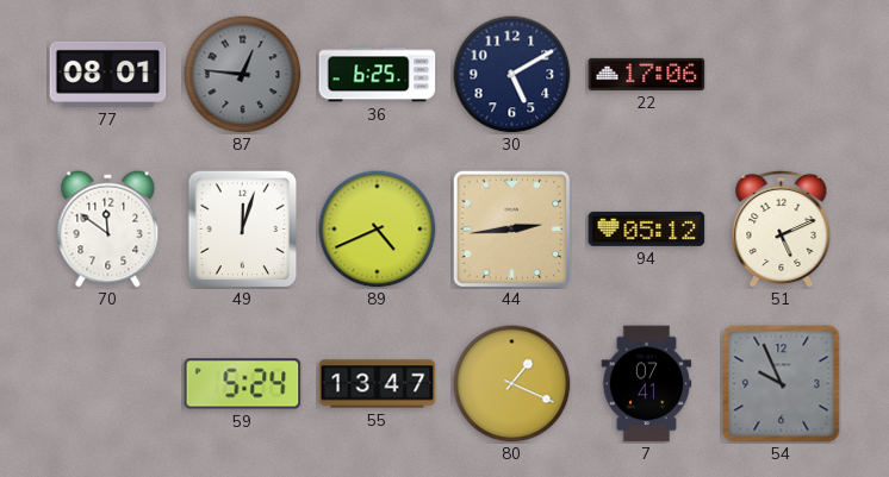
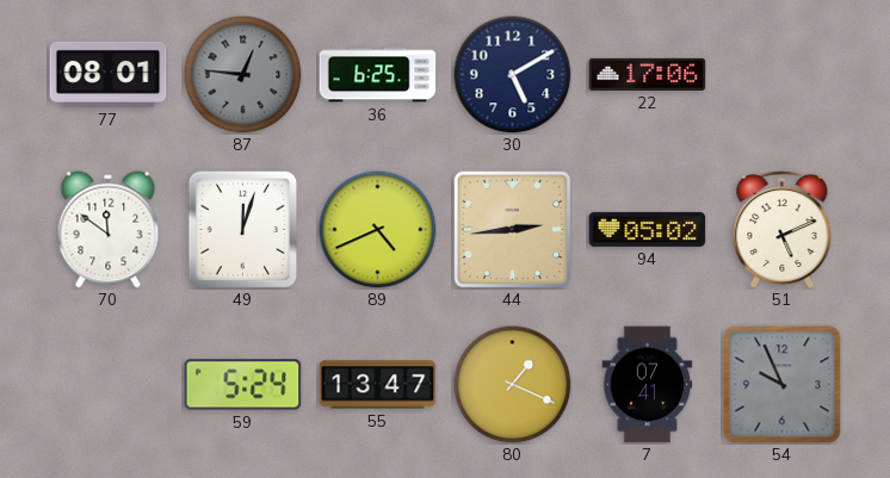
94: 05:12 -> 05:02
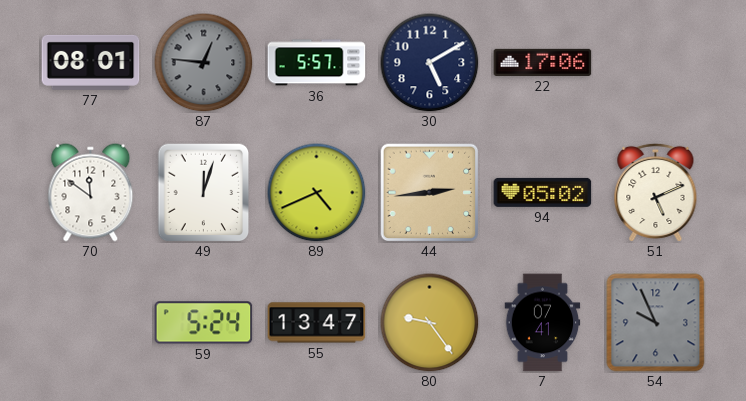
36: 6:25 -> 5:57
80: 1:19 -> 9:24
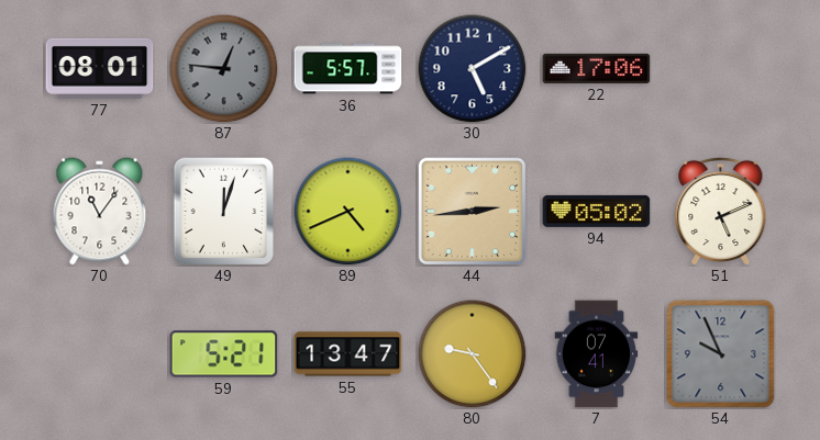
70: 11:51 -> 11:06
59: 5:24 -> 5:21
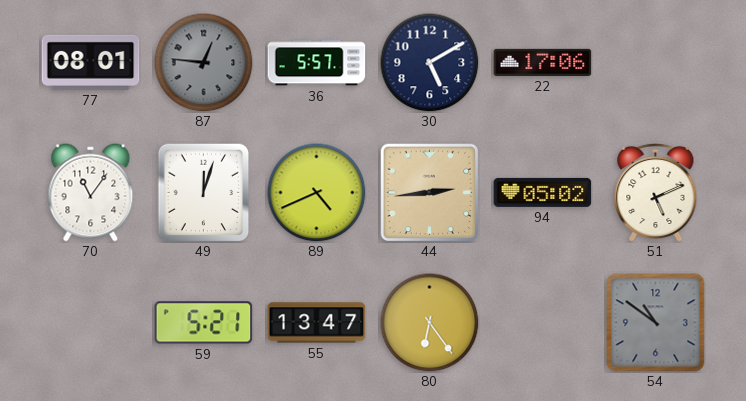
80: 9:24 -> 6:24
7: 07:41 -> none
54: 9:56 -> 10:51
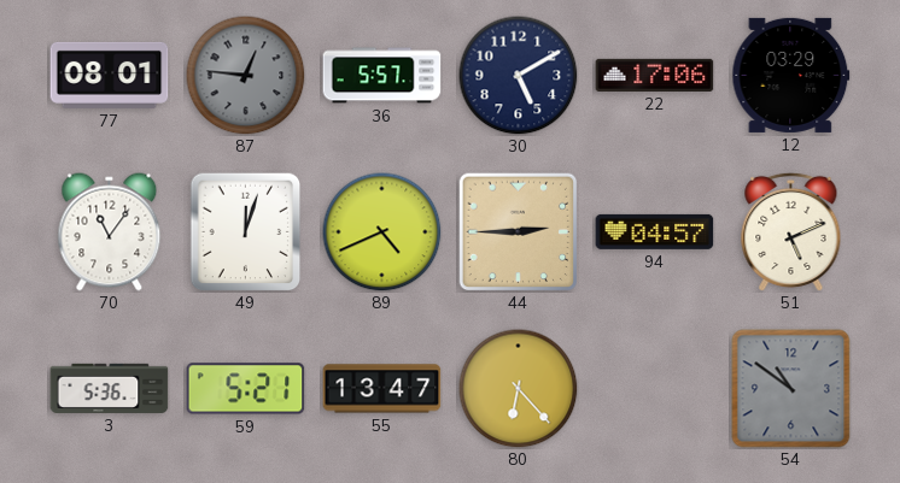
12: none -> 03:29
44: 2:44 -> 2:45
94: 05:02 -> 04:57
3: none -> 5:36
80: 6:24 -> 6:23
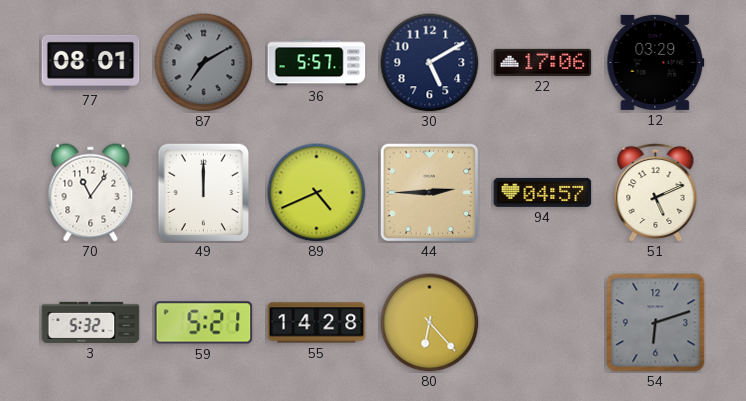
87: 12:46 -> 7:10
49: 12:03 -> 12:00
3: 5:36 -> 5:32
55: 13:47 -> 14:28
54: 10:51 -> 6:12
